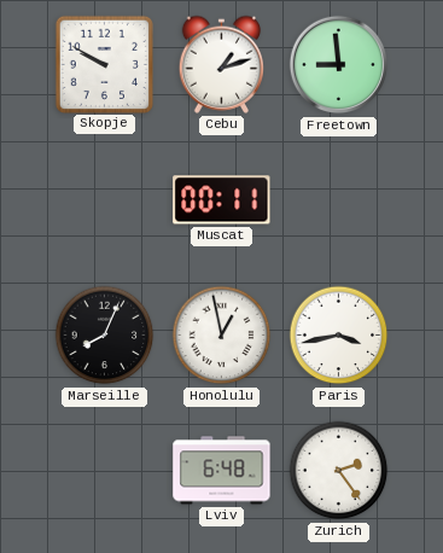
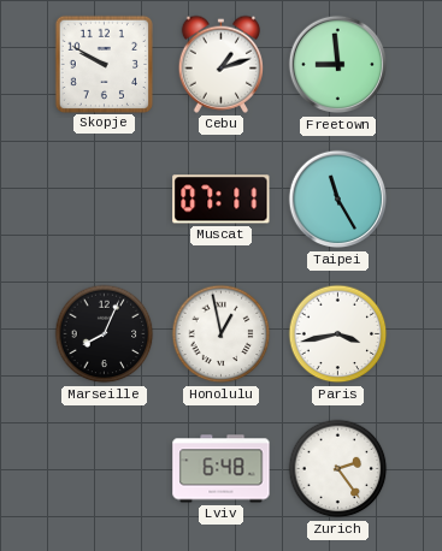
Muscat: 00:11 -> 07:11
Taipei: none -> 11:25
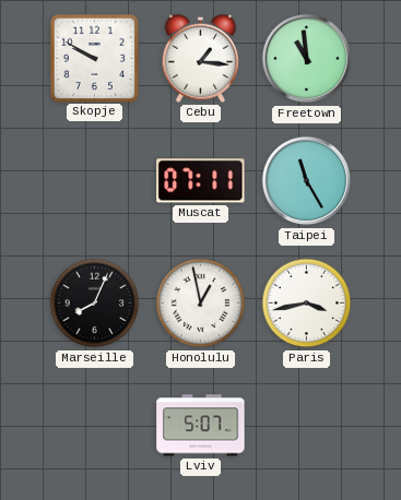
Cebu: 1:12 -> 1:16
Freetown: 8:59 -> 10:59
Lviv: 6:48 -> 5:07
Zurich: 2:24 -> none
